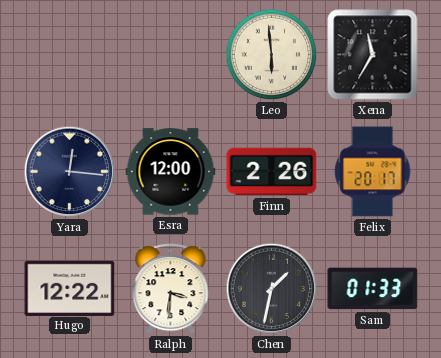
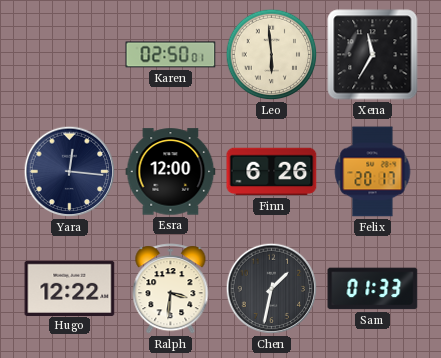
Karen: none -> 02:50
Finn: 2:26 -> 6:26
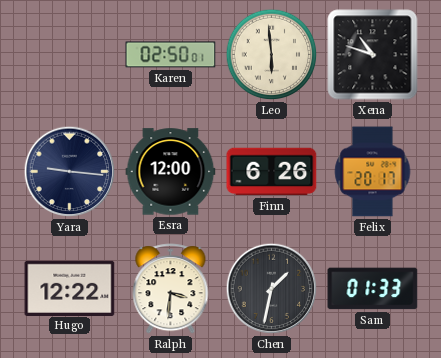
Xena: 11:35 -> 10:48
Yara: 12:16 -> 9:16
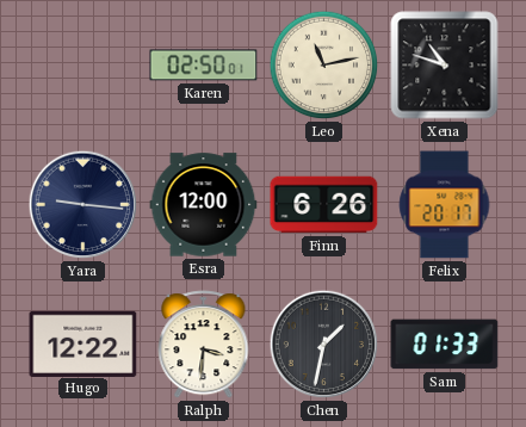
Leo: 5:59 -> 11:13
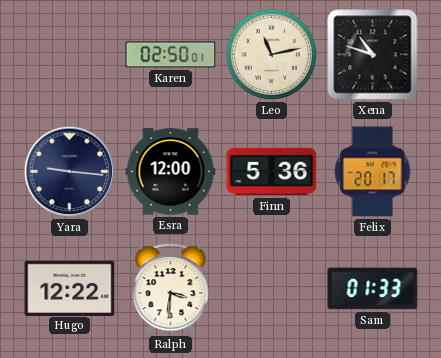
Finn: 6:26 -> 5:36
Chen: 1:32 -> none
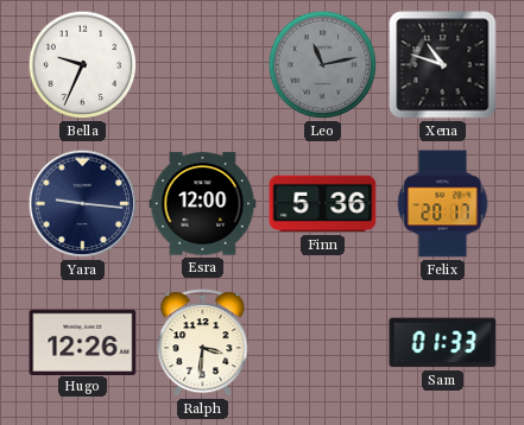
Bella: none -> 9:34
Karen: 02:50 -> none
Leo dial: cream -> grey
Hugo: 12:22 -> 12:26
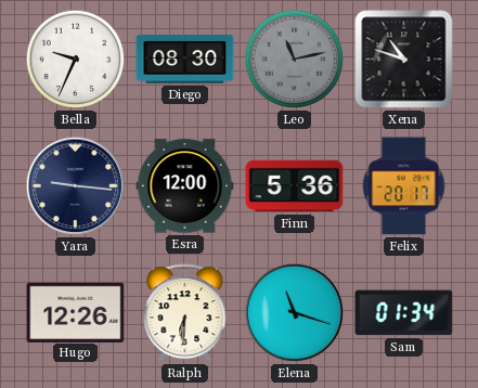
Diego: none -> 08:30
Ralph: 3:31 -> 6:31
Elena: none -> 11:18
Sam: 01:33 -> 01:34
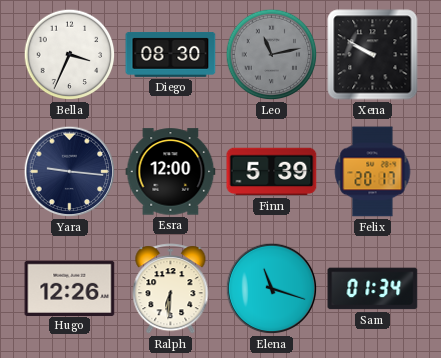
Bella: 9:34 -> 3:34
Xena: 10:48 -> 9:50
Finn: 5:36 -> 5:39
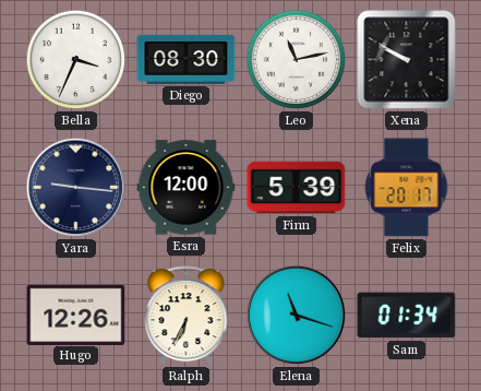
Leo dial: grey -> white
Ralph: 6:31 -> 6:34
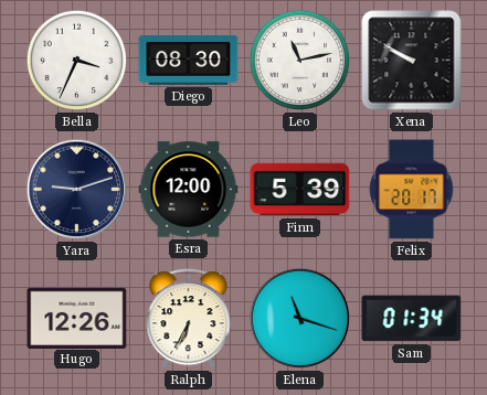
Yara: 9:16 -> 9:12
